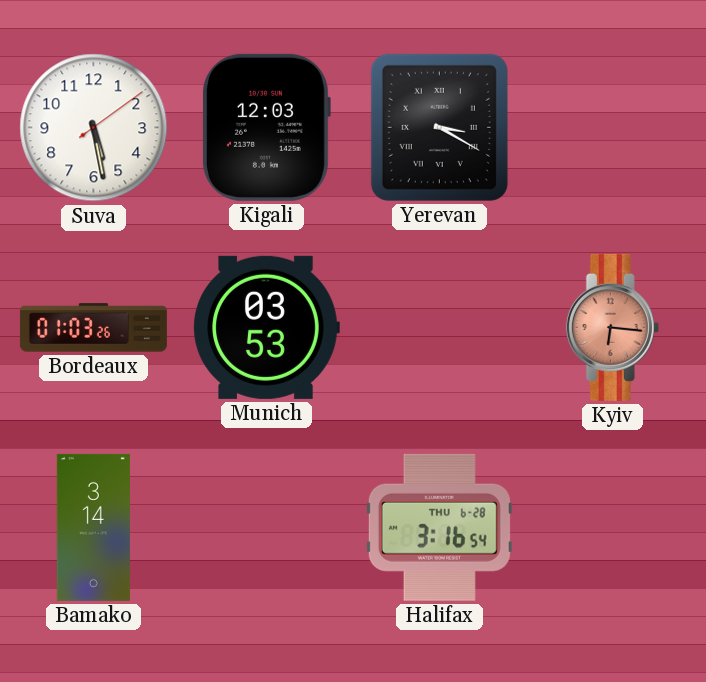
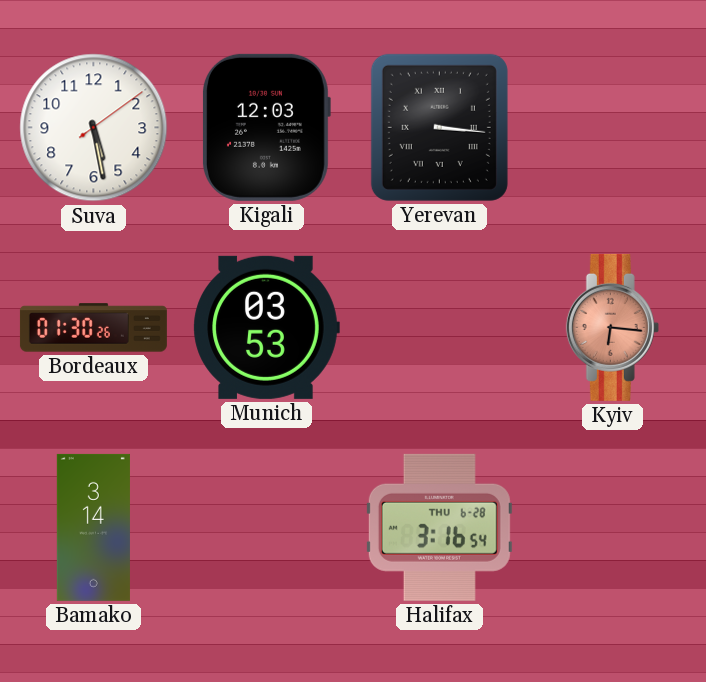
Yerevan: 3:20 -> 3:16
Bordeaux: 01:03 -> 01:30
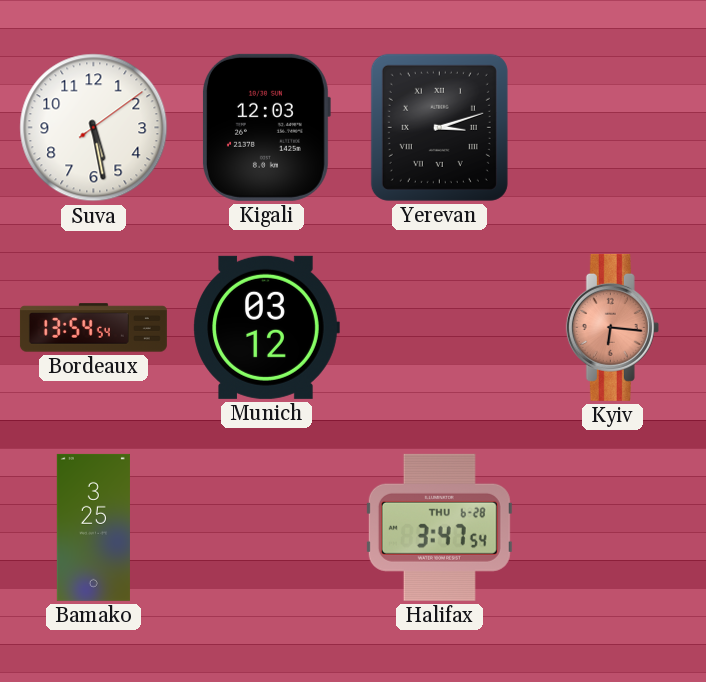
Yerevan: 3:16 -> 3:12
Bordeaux: 01:30 -> 13:54
Munich: 03:53 -> 03:12
Bamako: 3:14 -> 3:25
Halifax: 3:16 -> 3:47
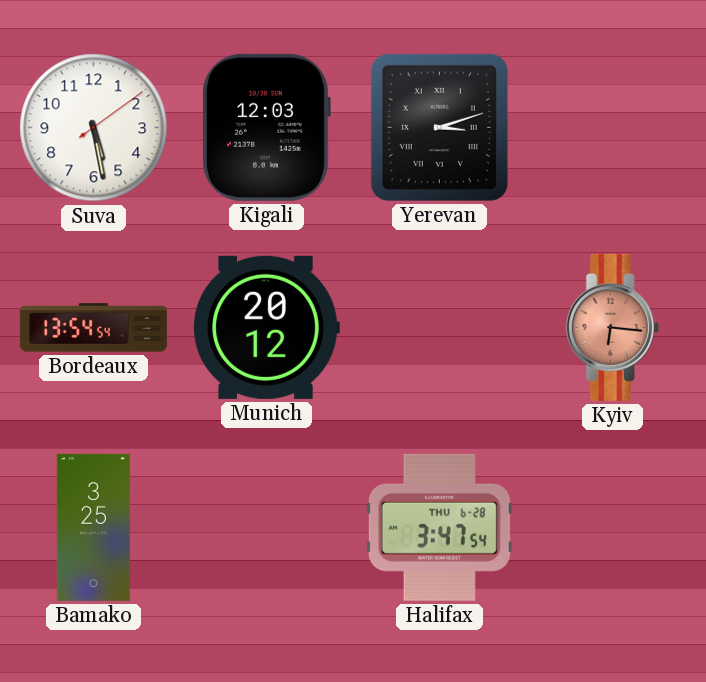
Munich: 03:12 -> 20:12
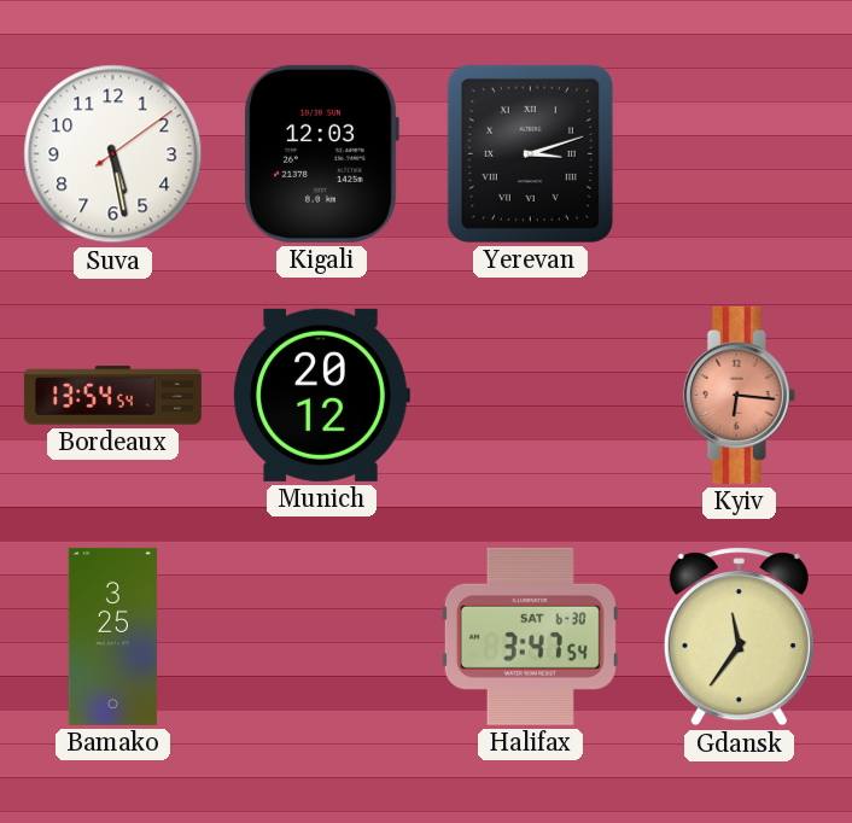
Halifax date: THU 6-28 -> SAT 6-30
Gdansk: none -> 11:36
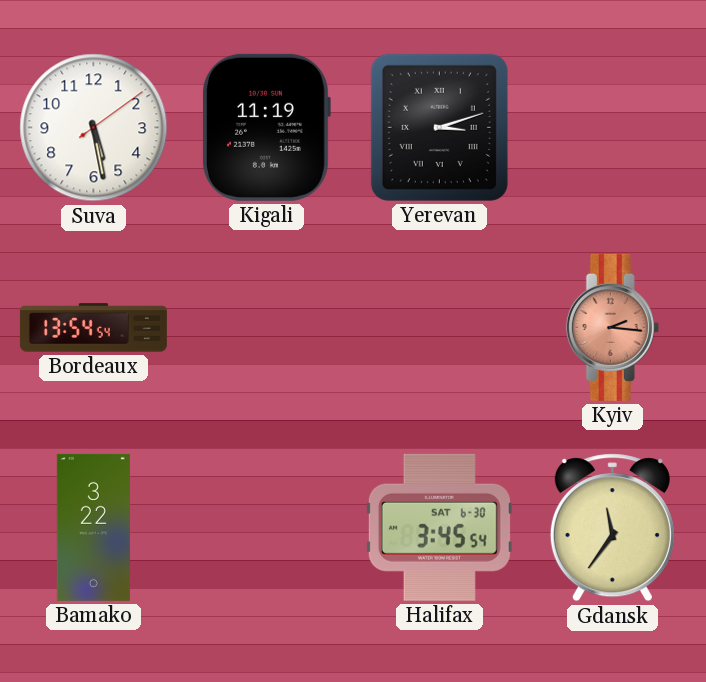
Kigali: 12:03 -> 11:19
Munich: 20:12 -> none
Kyiv: 6:16 -> 2:16
Bamako: 3:25 -> 3:22
Halifax: 3:47 -> 3:45
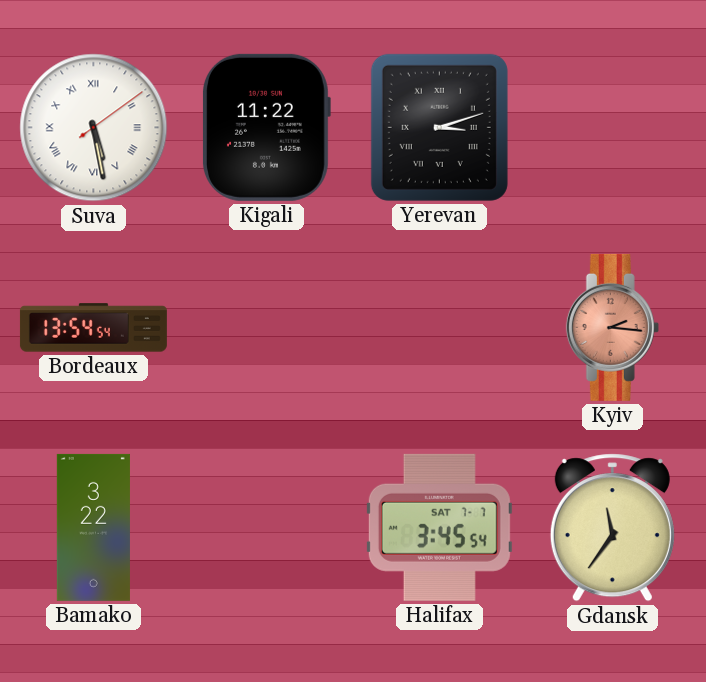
Suva numerals: Arabic -> Roman
Kigali: 11:19 -> 11:22
Halifax date: SAT 6-30 -> SAT 7-7
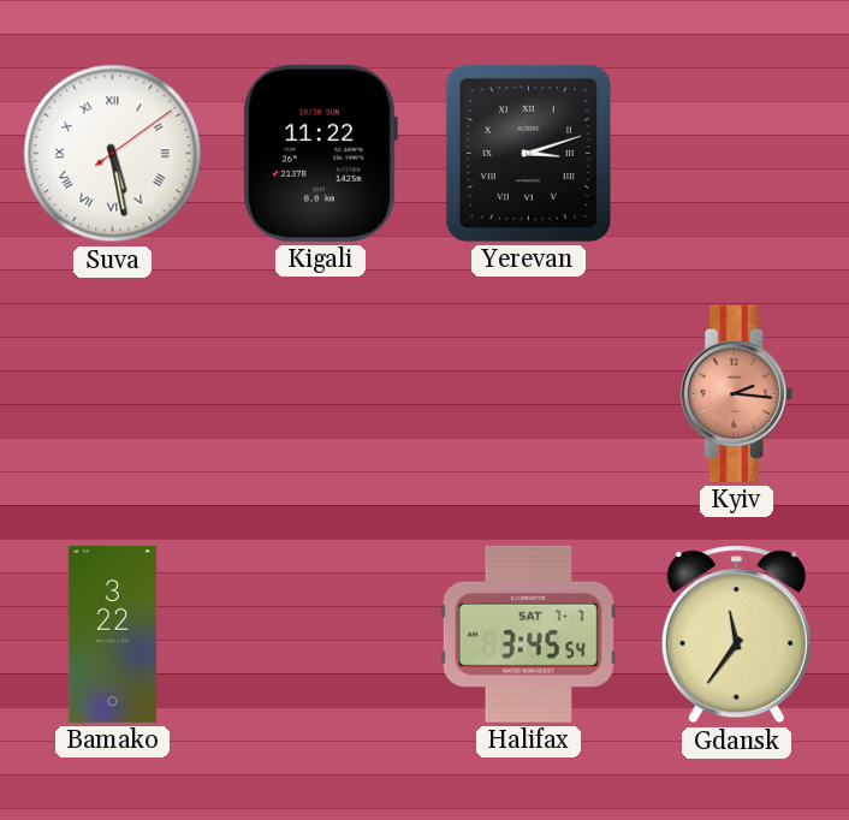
Bordeaux: 13:54 -> none
